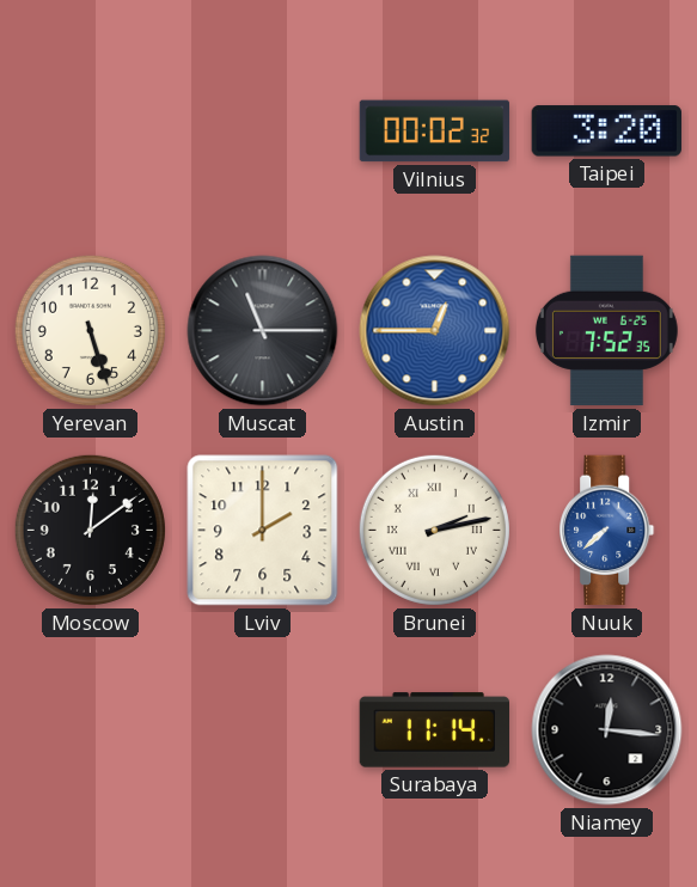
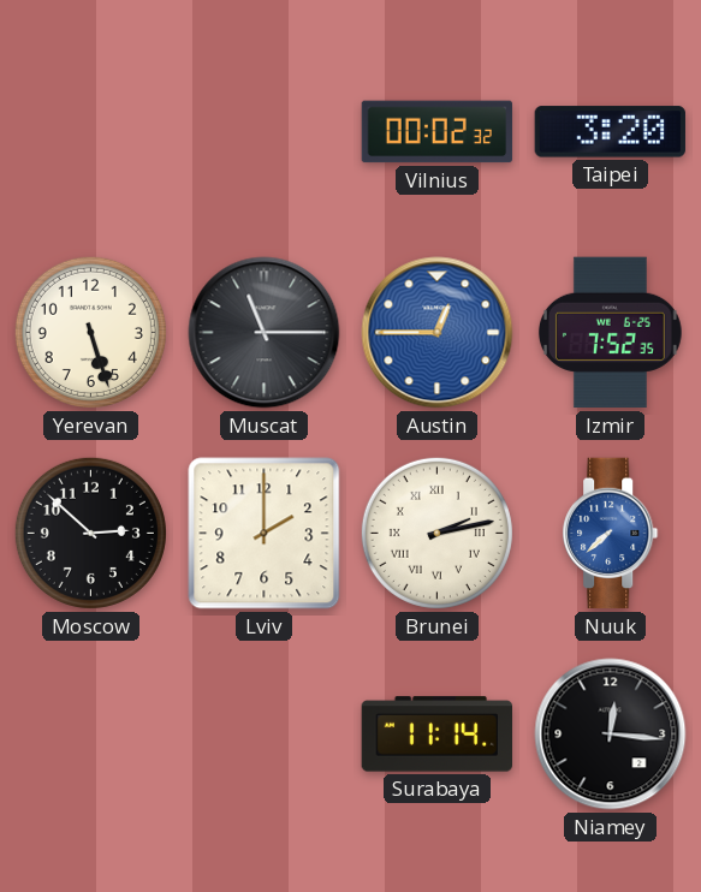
Moscow: 12:09 -> 2:52
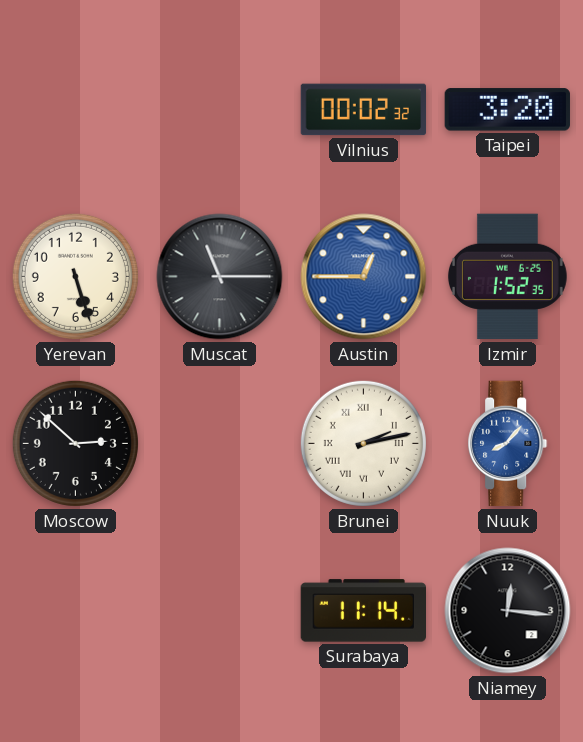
Izmir: 7:52 -> 1:52
Lviv: 2:00 -> none
Nuuk: 7:38 -> 8:07
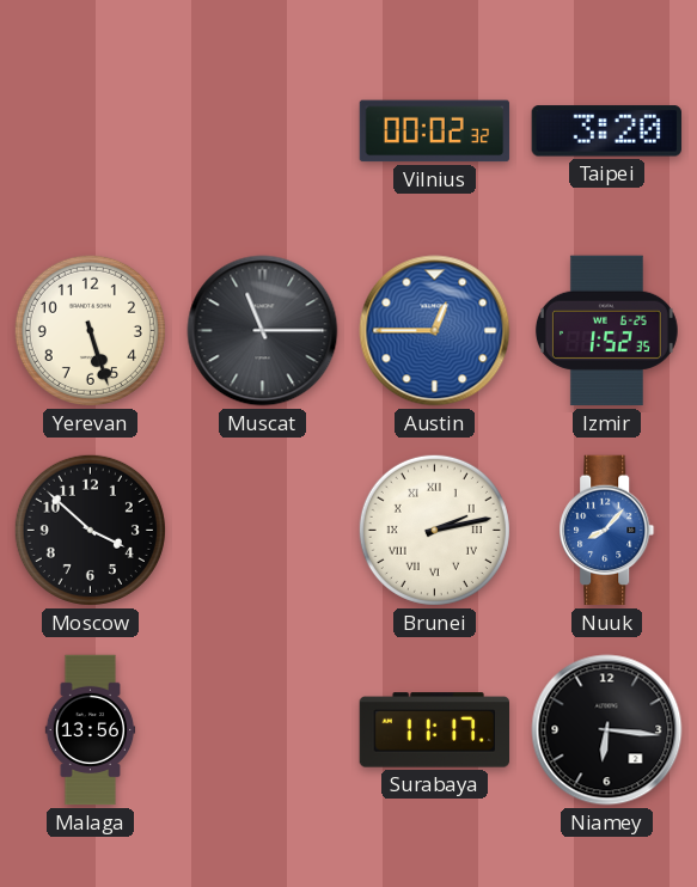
Moscow: 2:52 -> 3:52
Malaga: none -> 13:56
Surabaya: 11:14 -> 11:17
Niamey: 12:16 -> 6:16
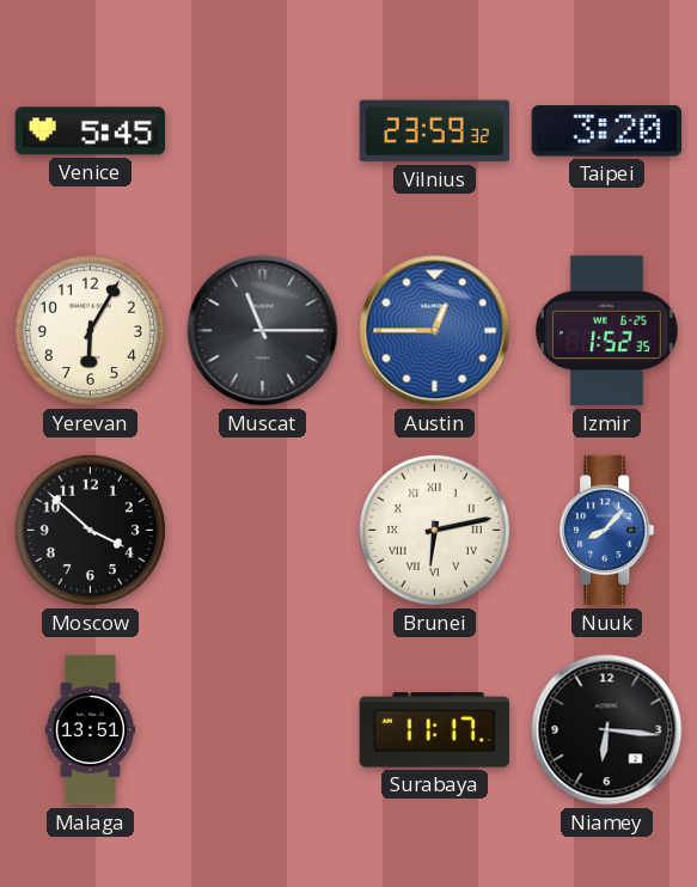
Venice: none -> 5:45
Vilnius: 00:02 -> 23:59
Yerevan: 5:27 -> 6:05
Brunei: 2:13 -> 6:13
Malaga: 13:56 -> 13:51
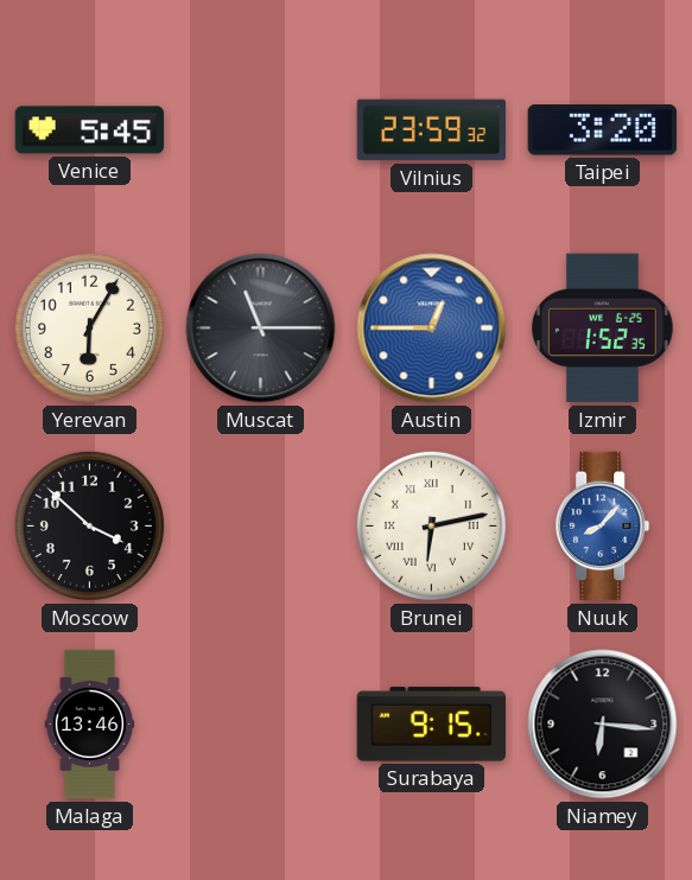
Malaga: 13:51 -> 13:46
Surabaya: 11:17 -> 9:15
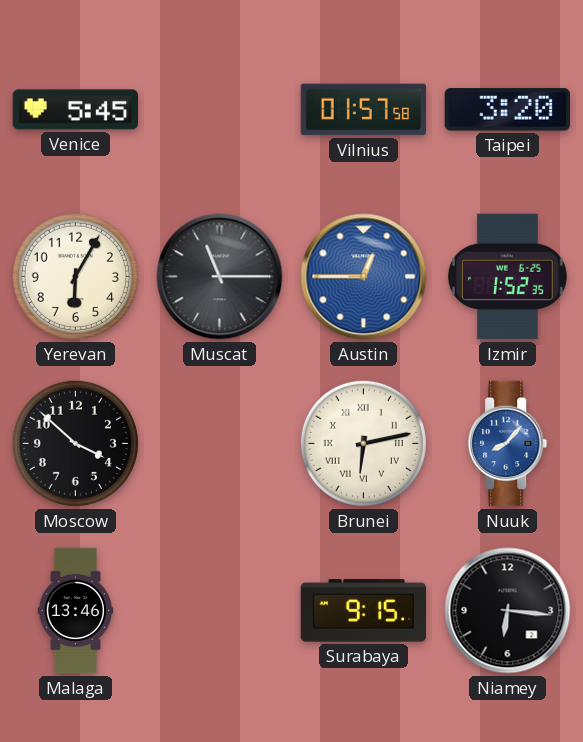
Vilnius: 23:59 -> 01:57
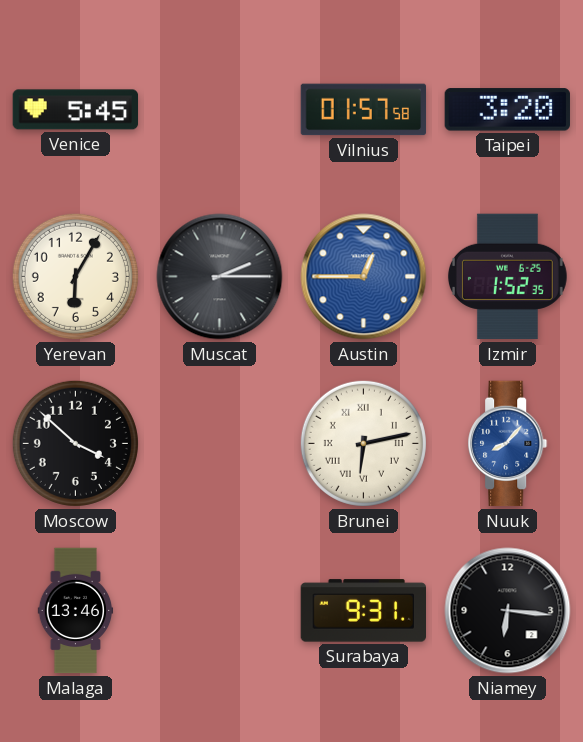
Muscat: 11:15 -> 2:15
Surabaya: 9:15 -> 9:31
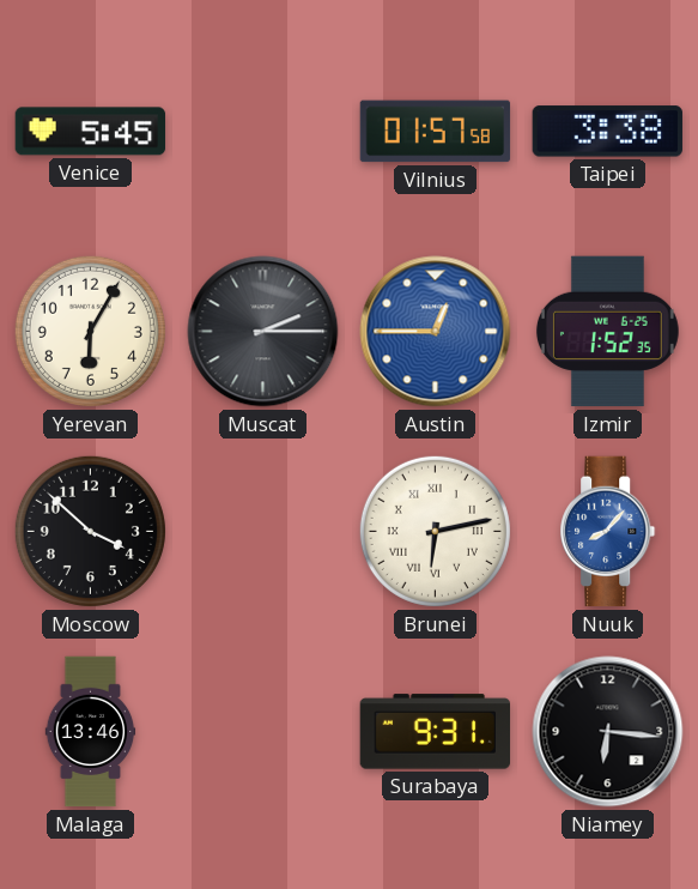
Taipei: 3:20 -> 3:38
